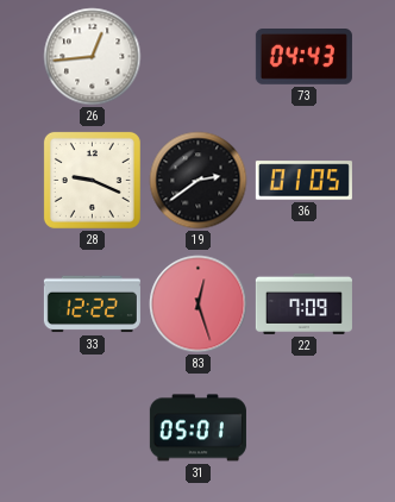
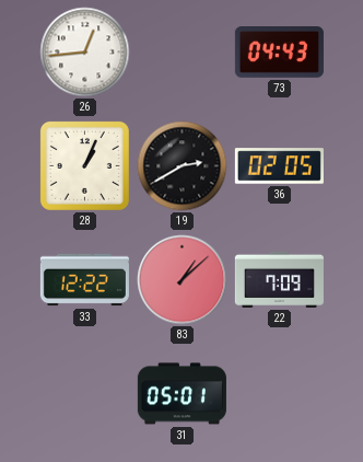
28: 9:19 -> 1:04
19: 2:39 -> 2:40
36: 01:05 -> 02:05
83: 12:27 -> 1:08
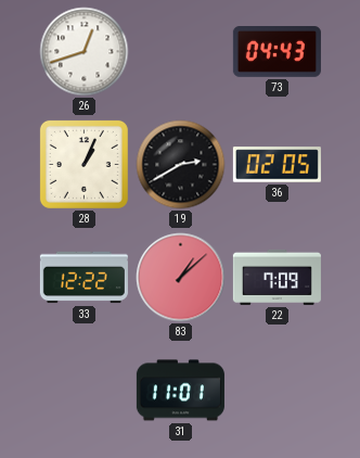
26: 12:44 -> 12:42
31: 05:01 -> 11:01
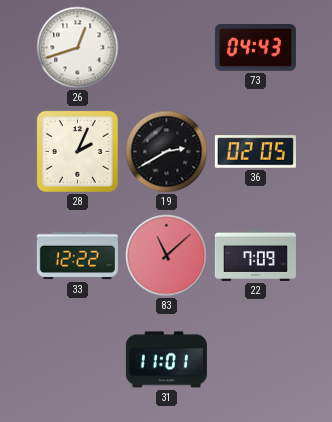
28: 1:04 -> 2:04
83: 1:08 -> 11:08
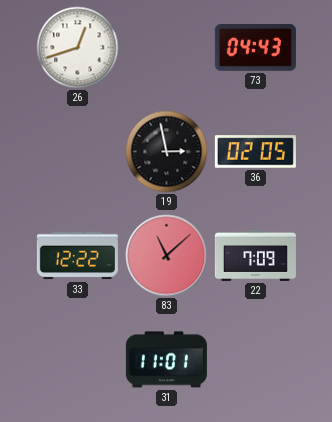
28: 2:04 -> none
19: 2:40 -> 2:58
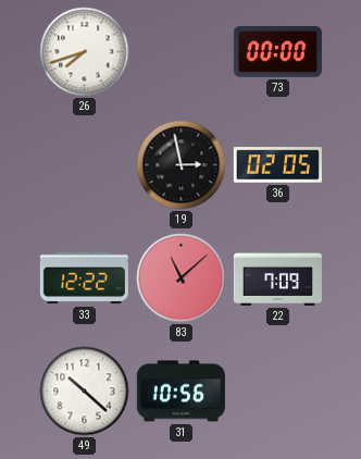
26: 12:42 -> 7:42
73: 04:43 -> 00:00
49: none -> 10:22
31: 11:01 -> 10:56
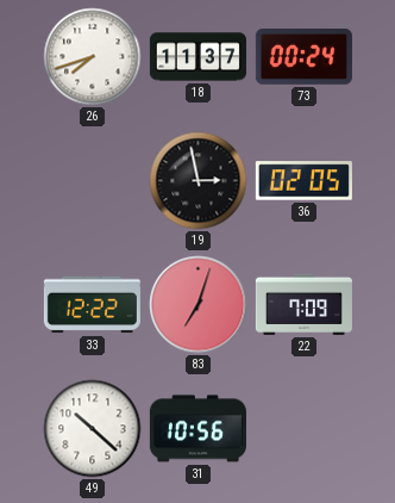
18: none -> 11:37
73: 00:00 -> 00:24
83: 11:08 -> 7:03
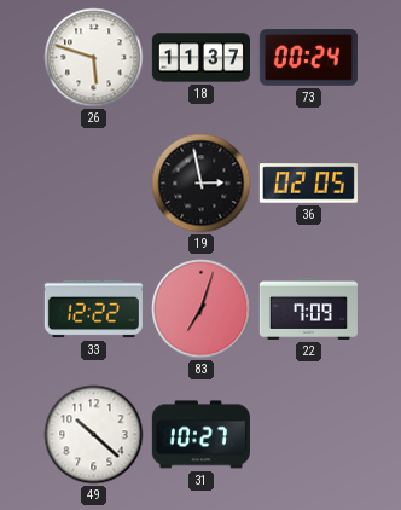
26: 7:42 -> 5:48
31: 10:56 -> 10:27
